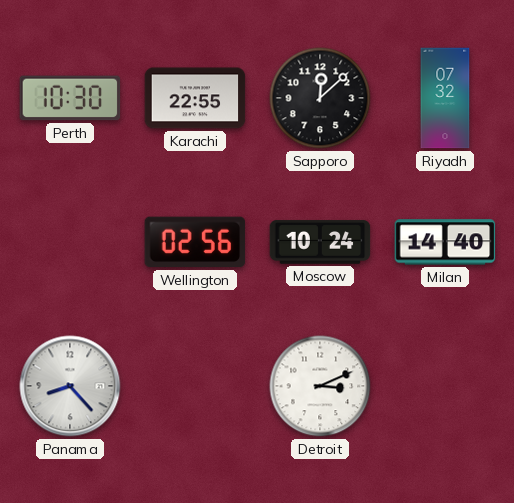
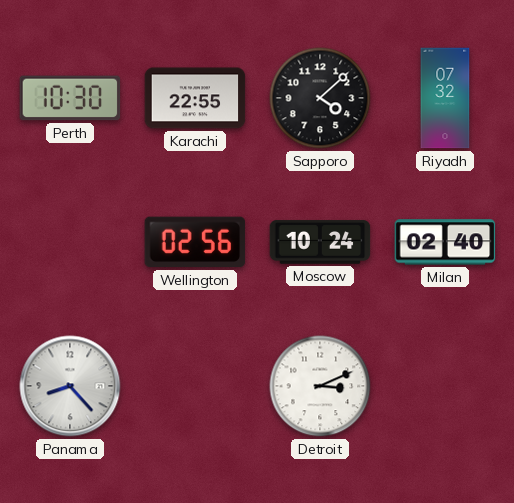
Sapporo: 12:08 -> 4:08
Milan: 14:40 -> 02:40
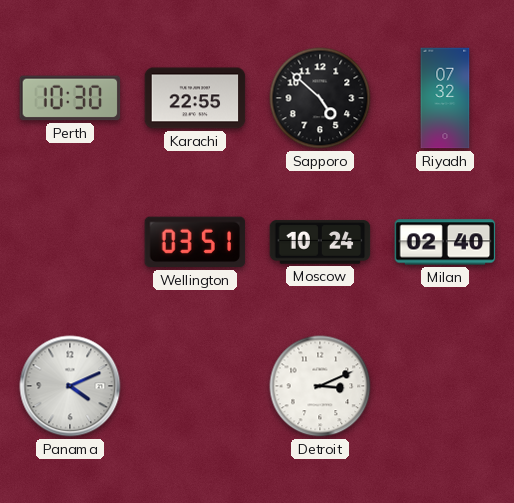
Sapporo: 4:08 -> 4:52
Wellington: 02:56 -> 03:51
Panama: 8:23 -> 4:11
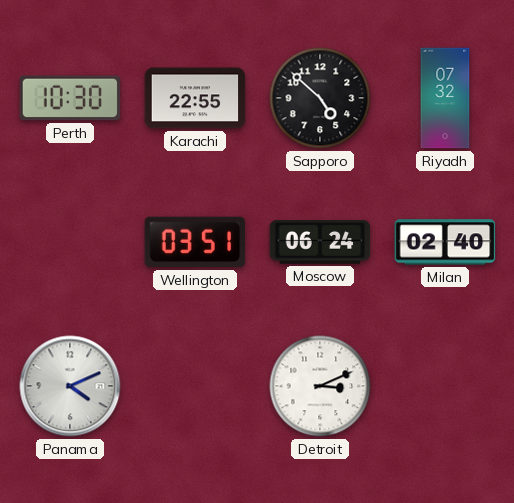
Moscow: 10:24 -> 06:24
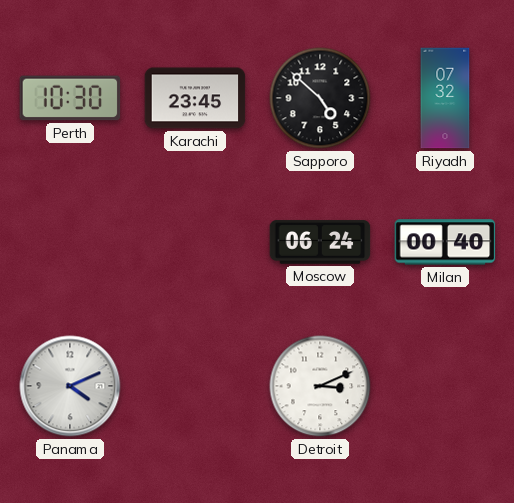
Karachi: 22:55 -> 23:45
Wellington: 03:51 -> none
Milan: 02:40 -> 00:40
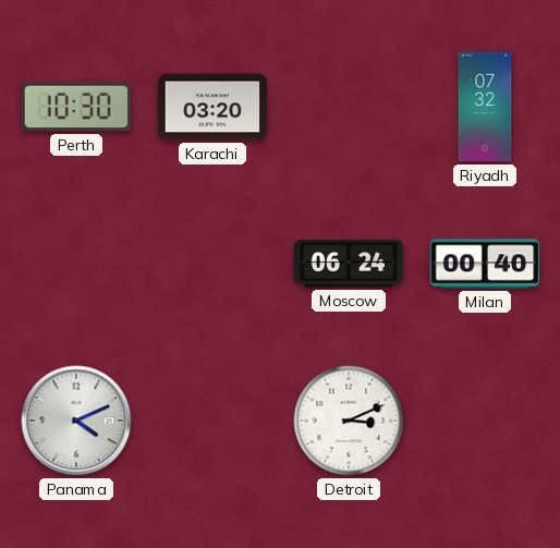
Karachi: 23:45 -> 03:20
Sapporo: 4:52 -> none
